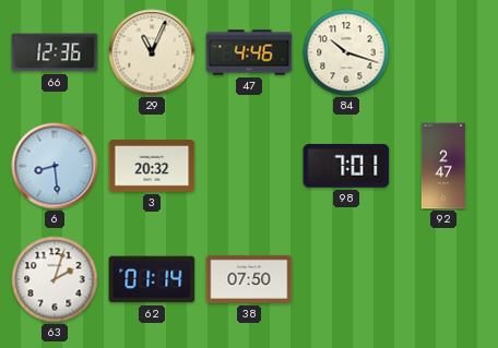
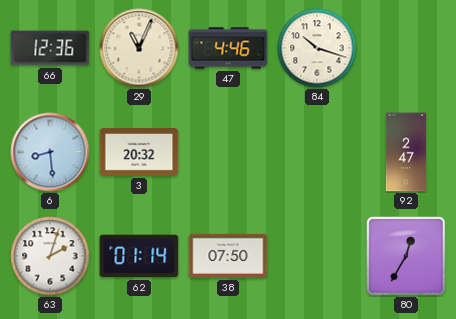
98: 7:01 -> none
80: none -> 12:35
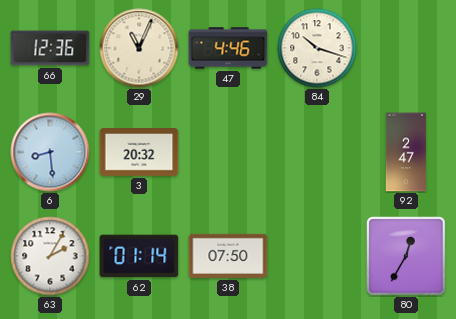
63: 2:03 -> 2:05
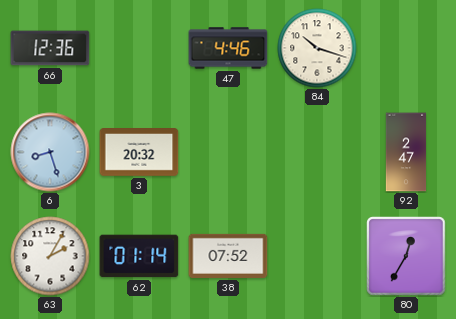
29: 11:04 -> none
6: 8:29 -> 8:27
38: 07:50 -> 07:52
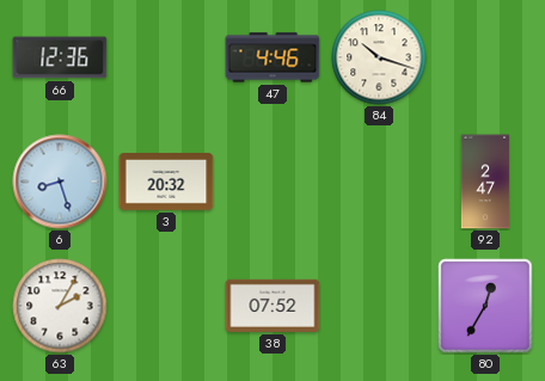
62: 01:14 -> none
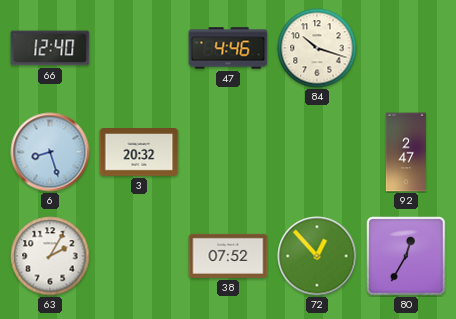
66: 12:36 -> 12:40
72: none -> 12:53
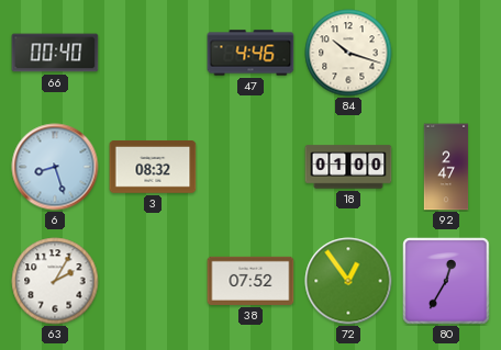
66: 12:40 -> 00:40
3: 20:32 -> 08:32
18: none -> 01:00
72: 12:53 -> 12:54
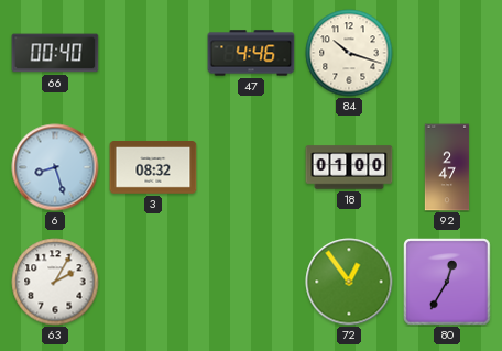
38: 07:52 -> none
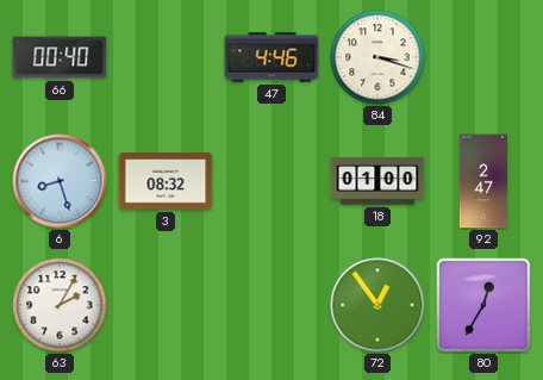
84: 10:18 -> 3:18
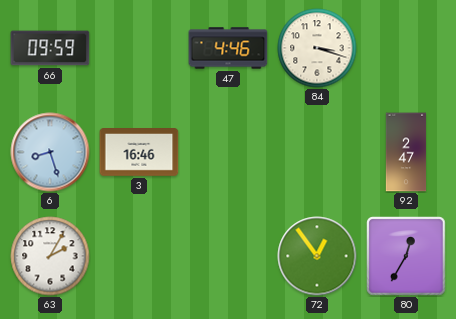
66: 00:40 -> 09:59
3: 08:32 -> 16:46
18: 01:00 -> none
